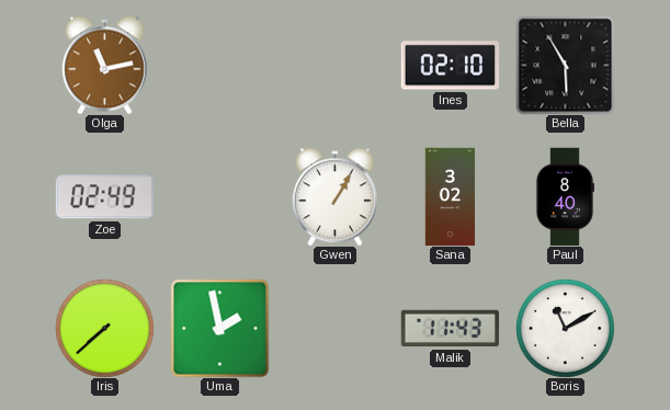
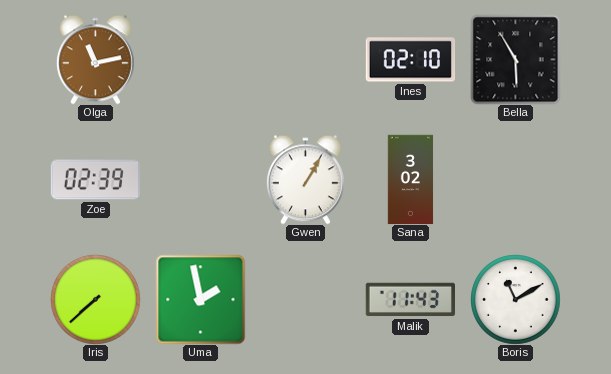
Zoe: 02:49 -> 02:39
Paul: 8:40 -> none
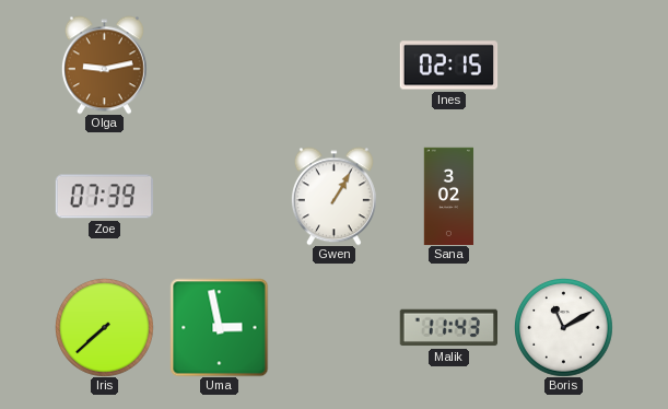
Olga: 11:13 -> 9:13
Ines: 02:10 -> 02:15
Bella: 5:55 -> none
Zoe: 02:39 -> 07:39
Uma: 1:58 -> 2:58
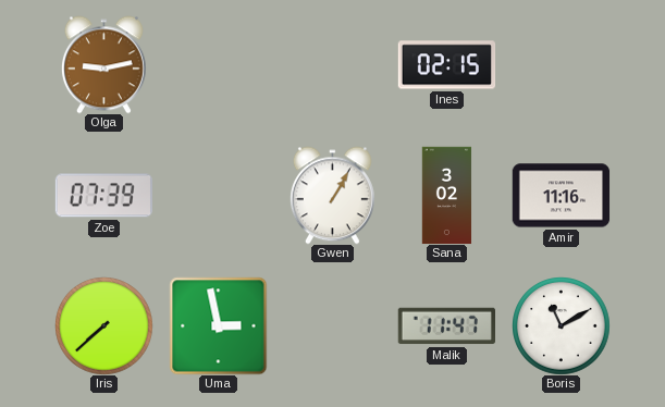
Amir: none -> 11:16
Malik: 11:43 -> 11:47
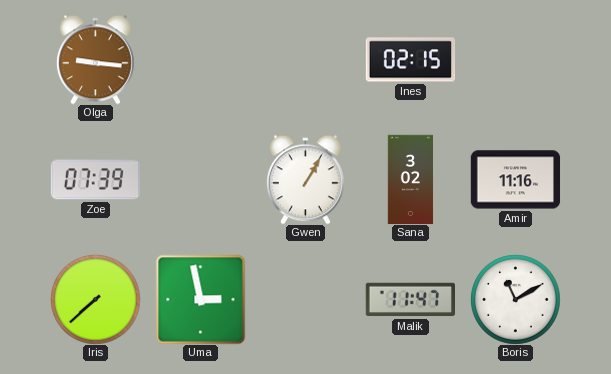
Olga: 9:13 -> 9:16
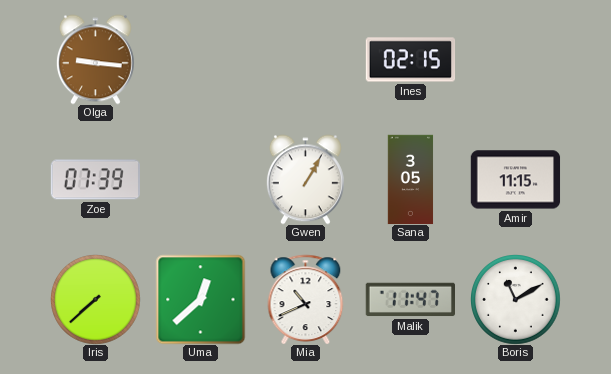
Sana: 3:02 -> 3:05
Amir: 11:16 -> 11:15
Uma: 2:58 -> 12:38
Mia: none -> 10:41
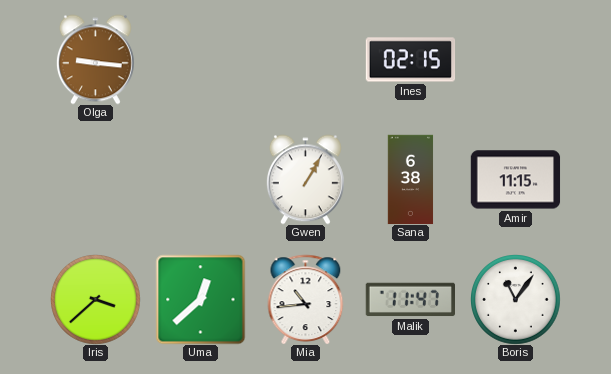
Zoe: 07:39 -> none
Sana: 3:05 -> 6:38
Iris: 7:38 -> 3:38
Mia: 10:41 -> 10:44
Boris: 11:10 -> 11:06
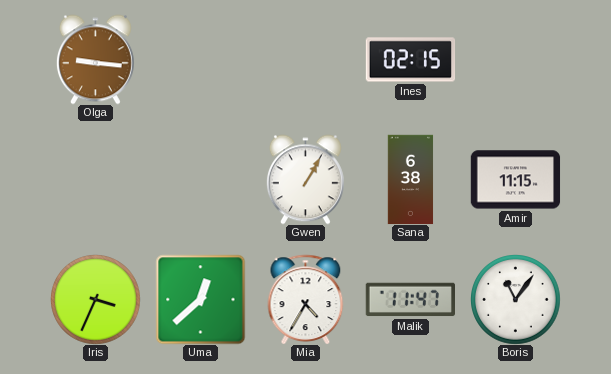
Iris: 3:38 -> 3:34
Mia: 10:44 -> 4:35
